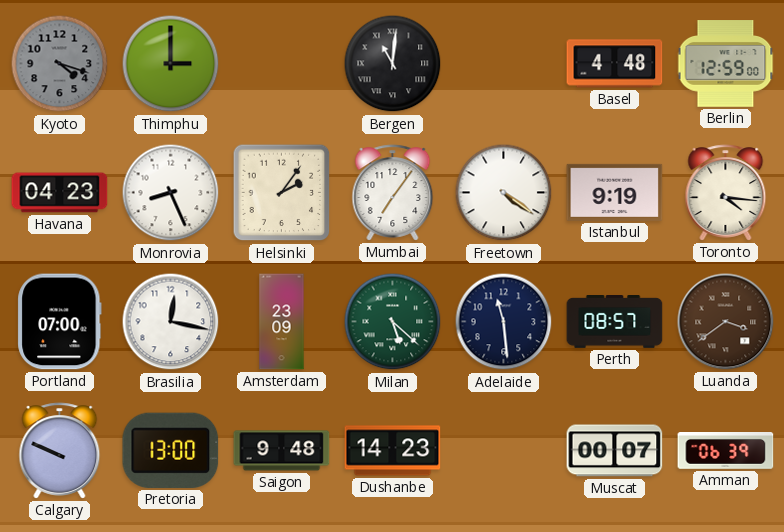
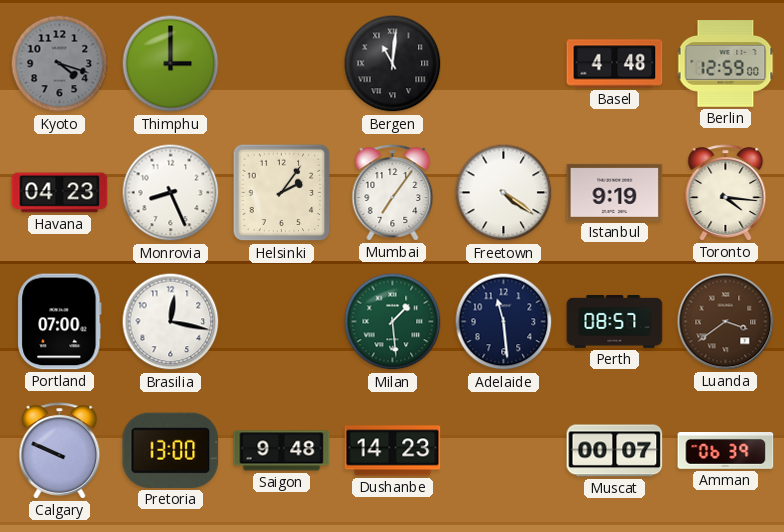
Amsterdam: 23:09 -> none
Milan: 5:22 -> 1:29
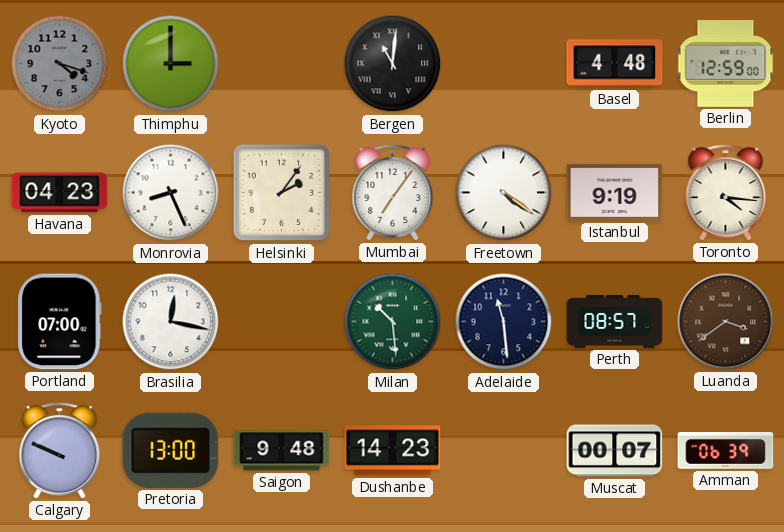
Milan: 1:29 -> 10:29
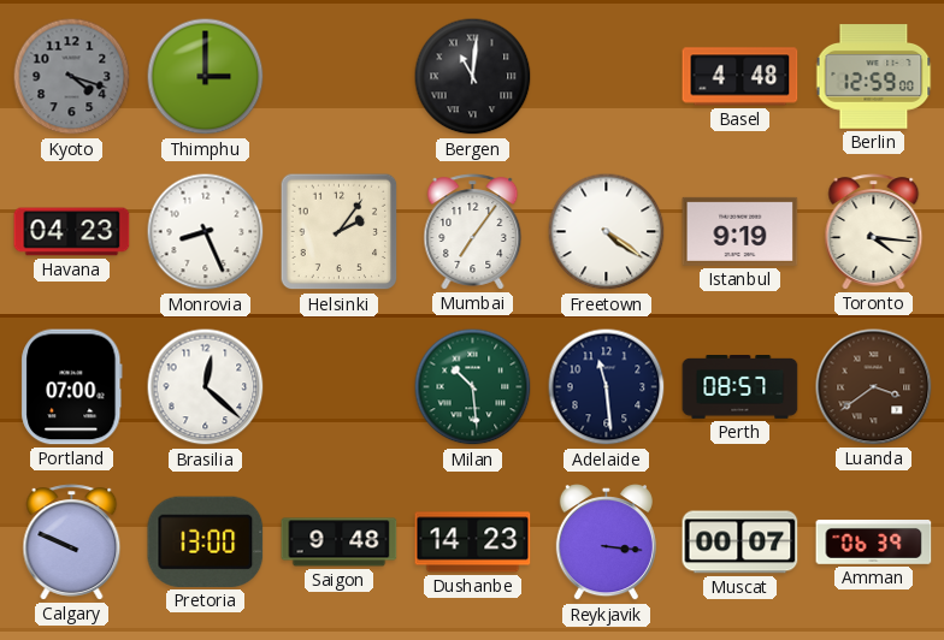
Brasilia: 12:17 -> 12:22
Reykjavik: none -> 3:16
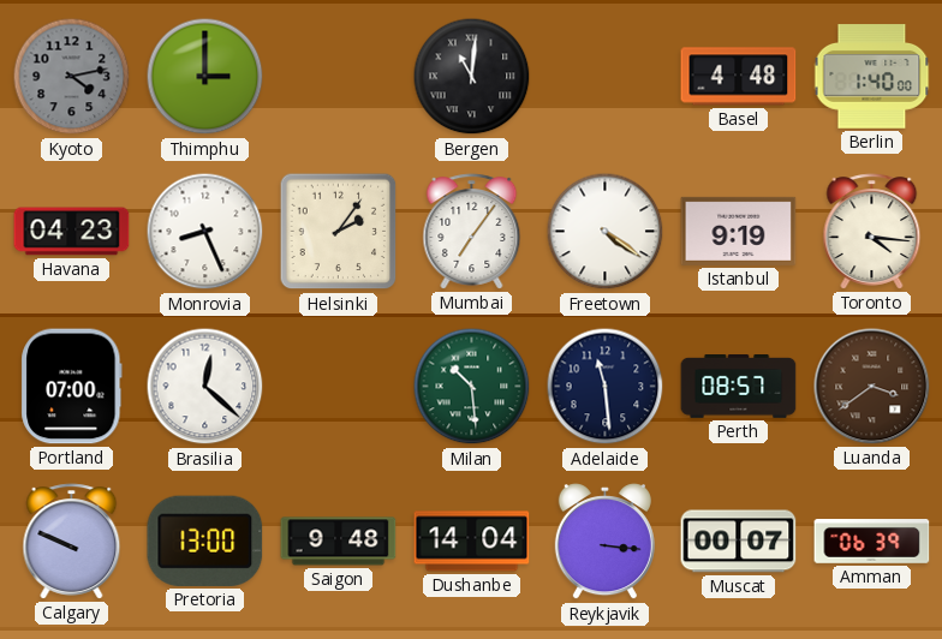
Kyoto: 4:18 -> 4:13
Berlin: 12:59 -> 1:40
Dushanbe: 14:23 -> 14:04
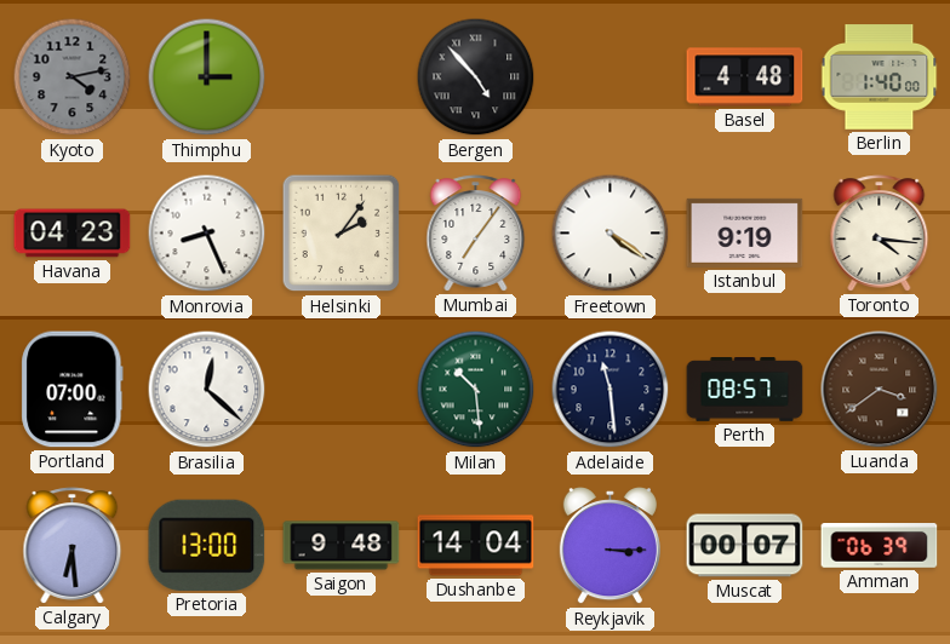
Bergen: 11:01 -> 4:53
Calgary: 9:49 -> 6:29
Reykjavik: 3:16 -> 3:15
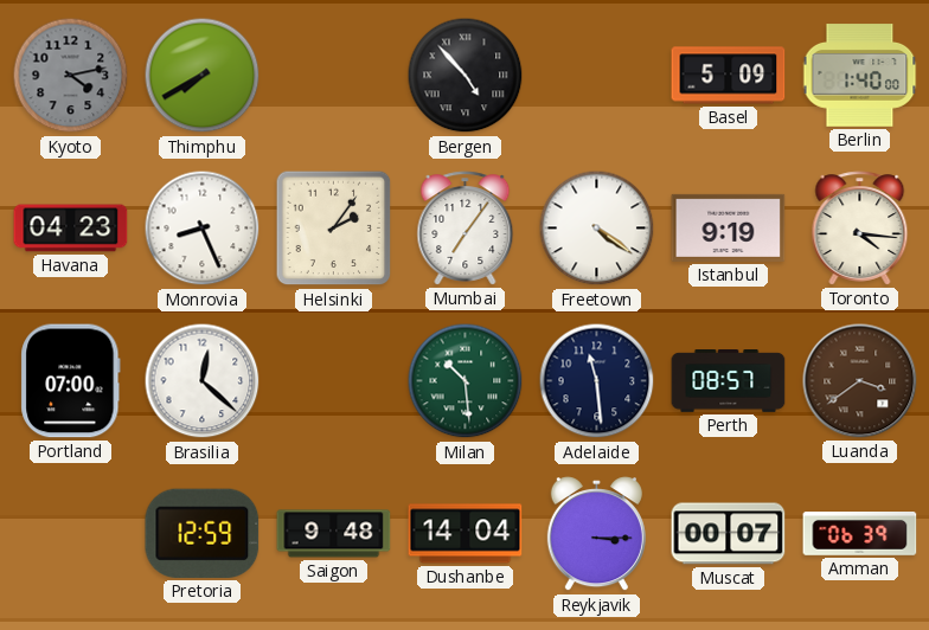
Thimphu: 3:00 -> 7:40
Basel: 4:48 -> 5:09
Calgary: 6:29 -> none
Pretoria: 13:00 -> 12:59
